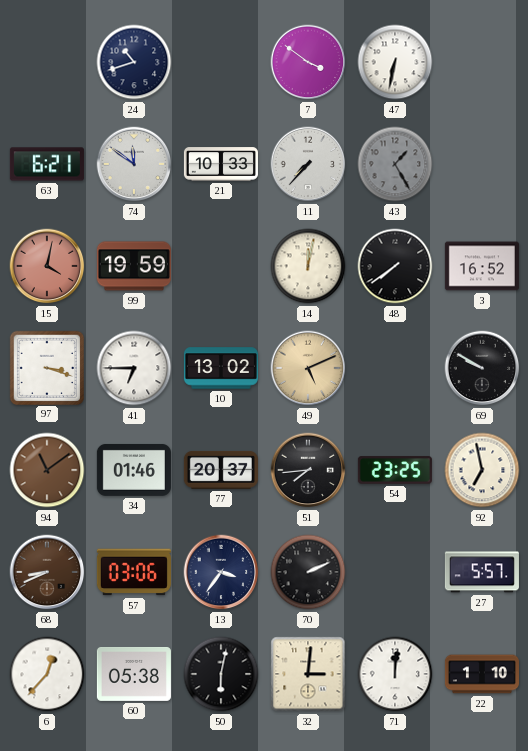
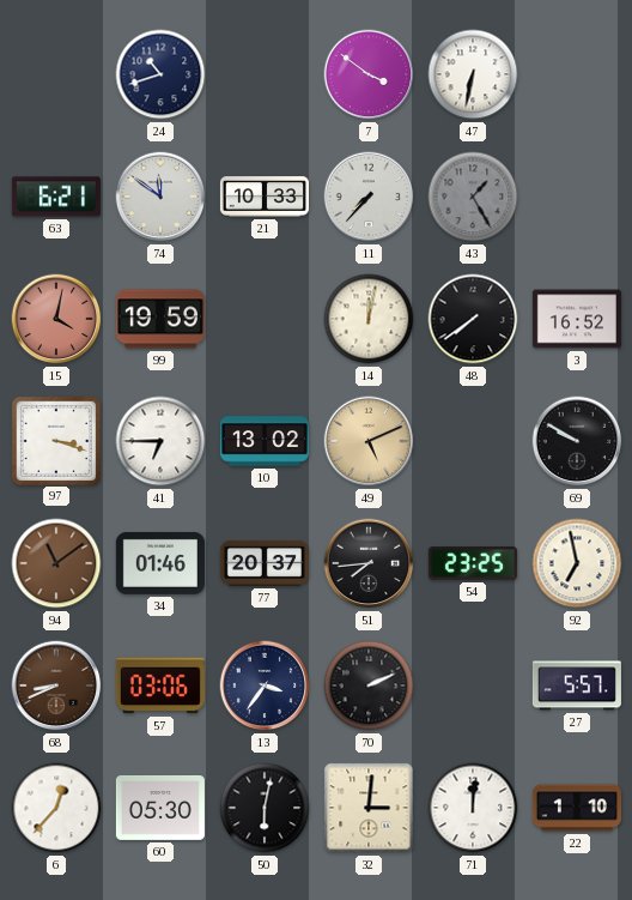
60: 05:38 -> 05:30
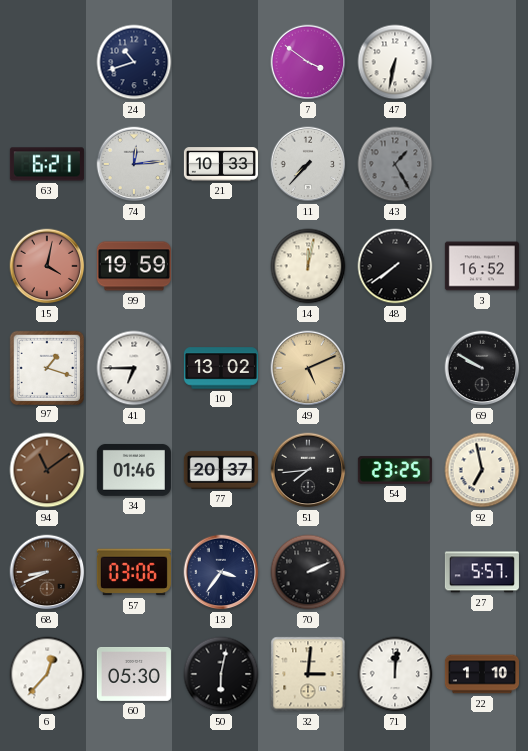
74: 11:51 -> 12:14
97: 3:18 -> 1:18
